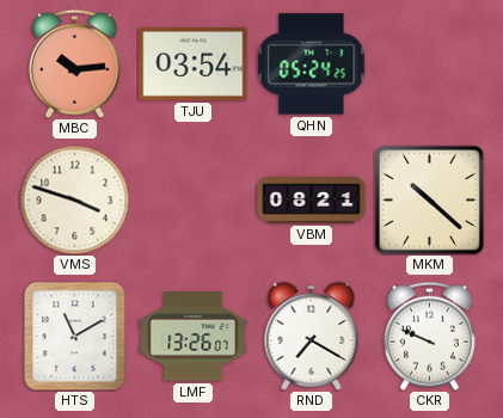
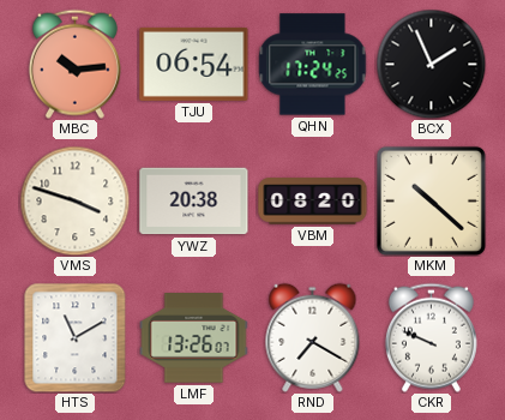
TJU: 03:54 -> 06:54
QHN: 05:24 -> 17:24
BCX: none -> 1:56
YWZ: none -> 20:38
VBM: 08:21 -> 08:20
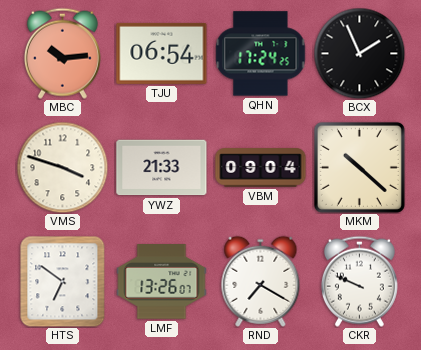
YWZ: 20:38 -> 21:33
VBM: 08:20 -> 09:04
HTS: 11:10 -> 6:51
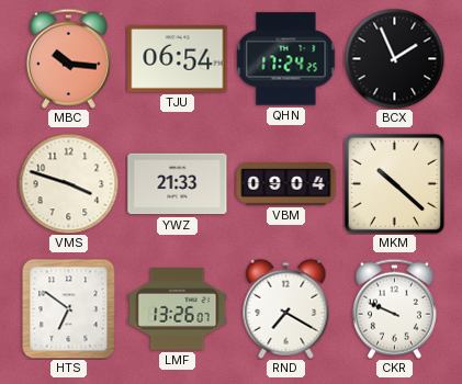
MBC: 10:14 -> 10:16
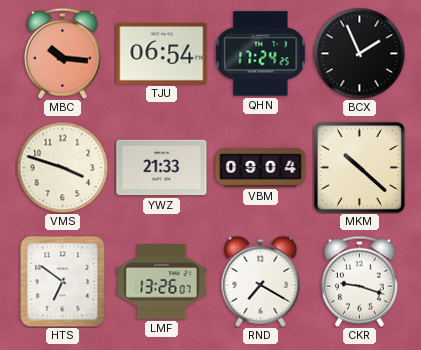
CKR: 9:49 -> 9:18
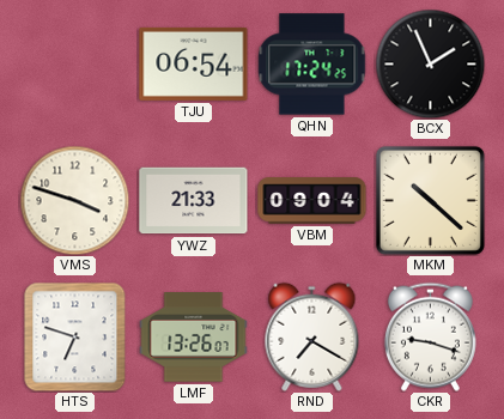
MBC: 10:16 -> none
HTS: 6:51 -> 6:48
